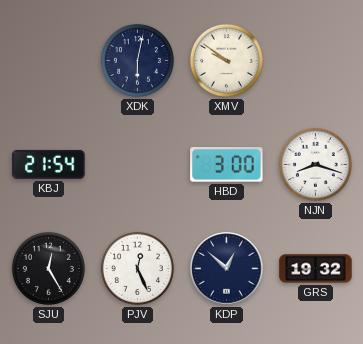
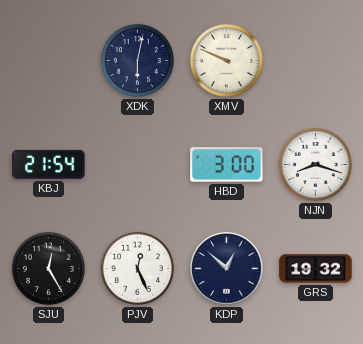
XMV: 9:51 -> 9:49
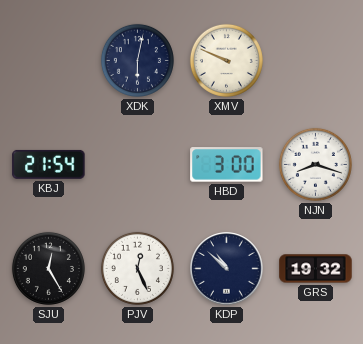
KDP: 12:52 -> 10:52
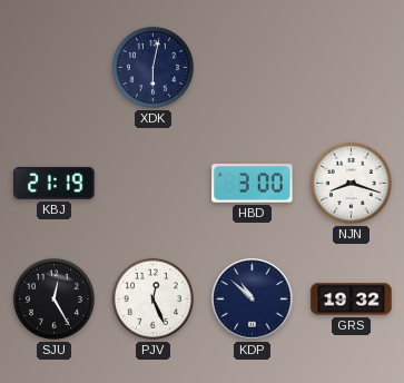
XMV: 9:49 -> none
KBJ: 21:54 -> 21:19
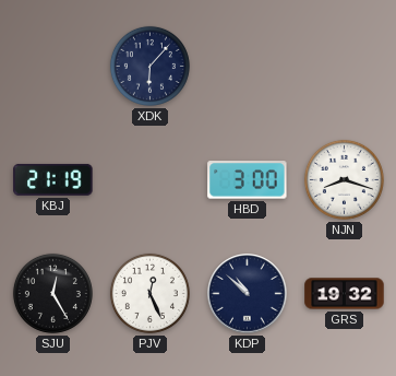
XDK: 6:02 -> 6:07
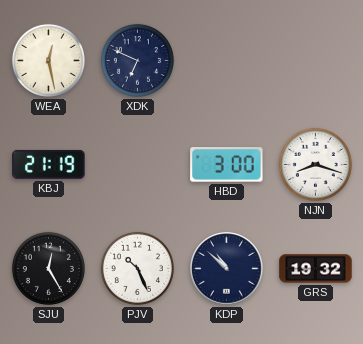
WEA: none -> 12:28
XDK: 6:07 -> 6:49
PJV: 12:26 -> 10:26
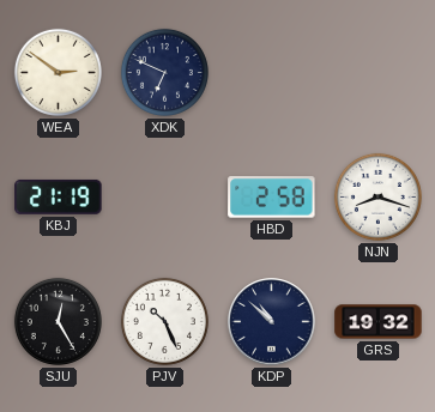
WEA: 12:28 -> 2:51
HBD: 3:00 -> 2:58
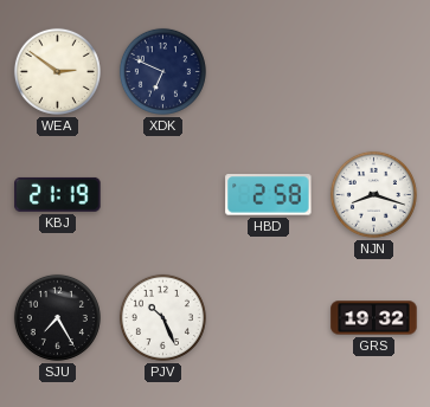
SJU: 12:25 -> 7:25
KDP: 10:52 -> none
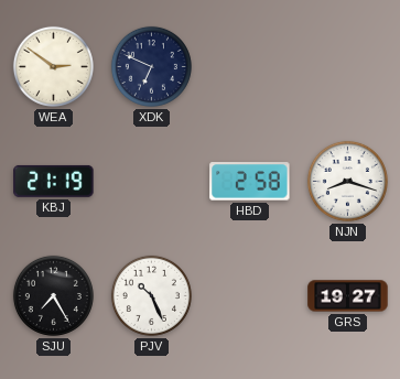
GRS: 19:32 -> 19:27
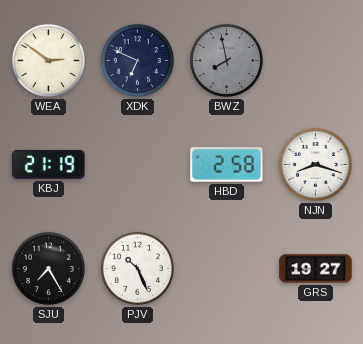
BWZ: none -> 7:58
